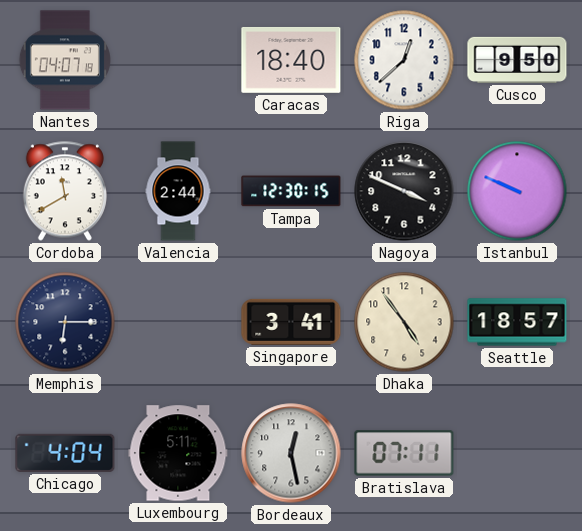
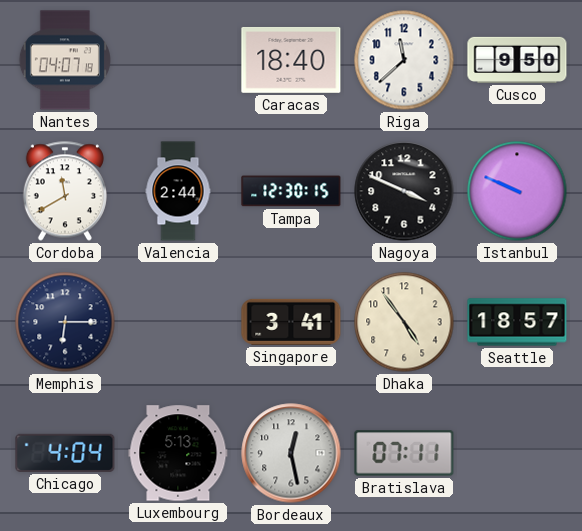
Riga: 12:38 -> 11:38
Luxembourg: 5:11 -> 5:13
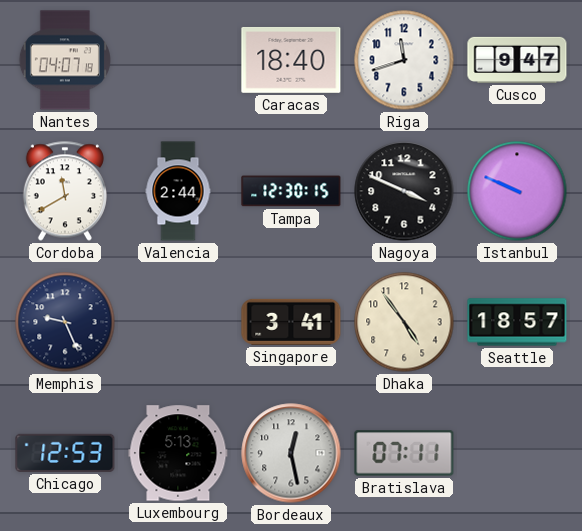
Riga: 11:38 -> 11:42
Cusco: 9:50 -> 9:47
Memphis: 6:15 -> 9:26
Chicago: 4:04 -> 12:53
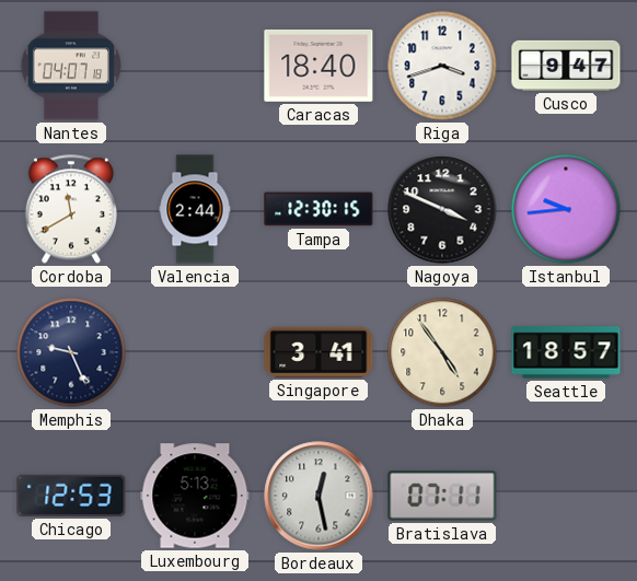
Riga: 11:42 -> 3:42
Istanbul: 9:49 -> 9:44
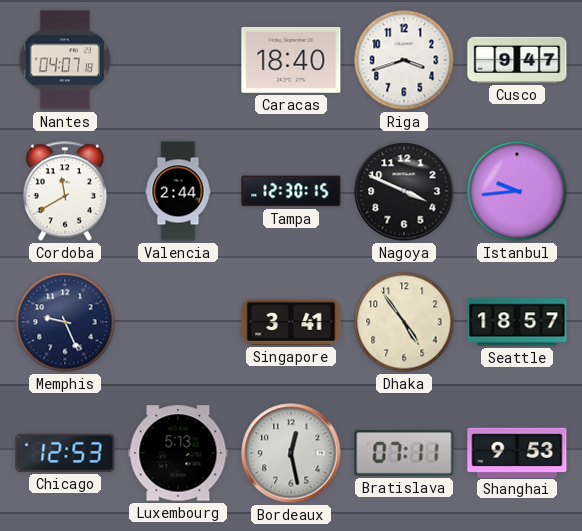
Shanghai: none -> 9:53
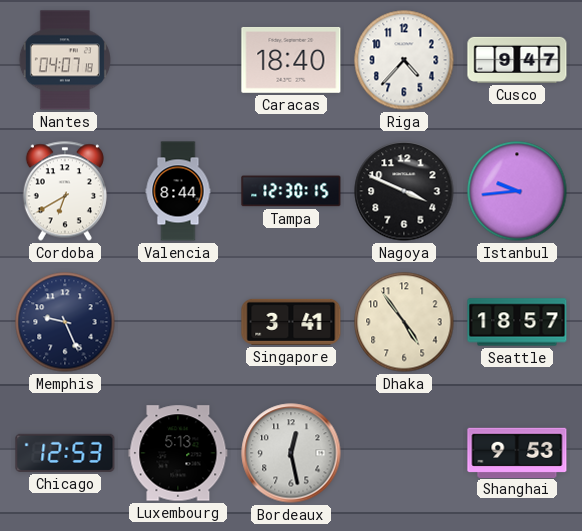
Riga: 3:42 -> 4:37
Cordoba: 11:40 -> 6:40
Valencia: 2:44 -> 8:44
Bratislava: 07:11 -> none
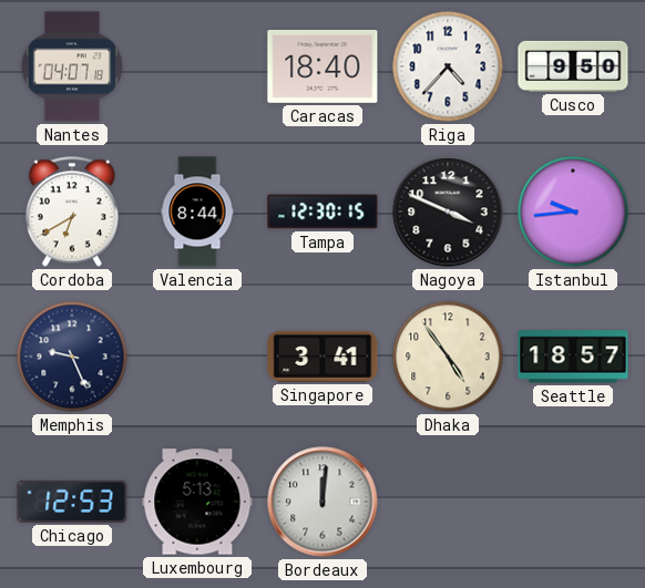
Cusco: 9:47 -> 9:50
Bordeaux: 12:28 -> 12:01
Shanghai: 9:53 -> none
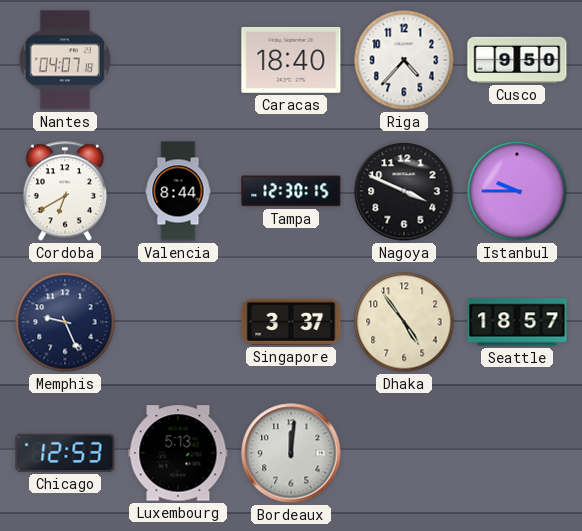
Istanbul: 9:44 -> 9:45
Singapore: 3:41 -> 3:37
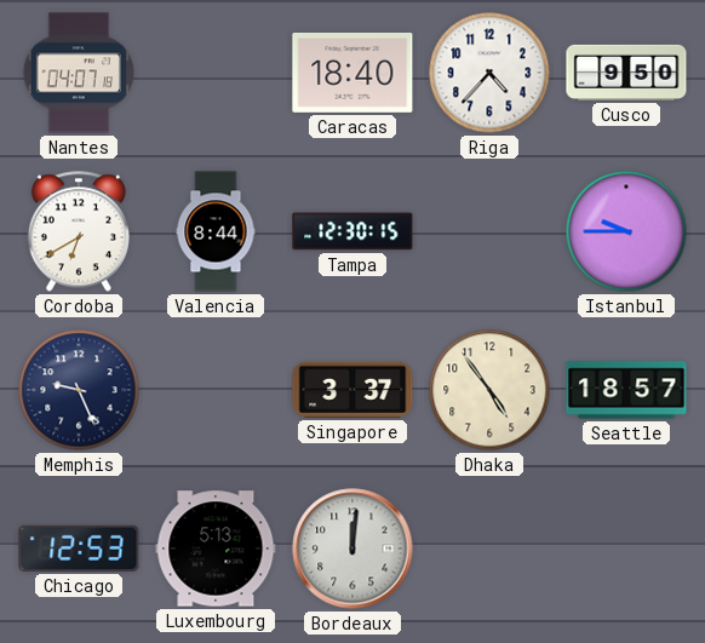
Nagoya: 3:49 -> none
